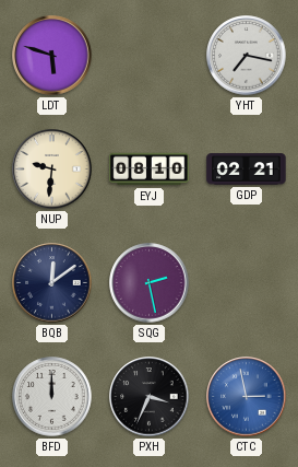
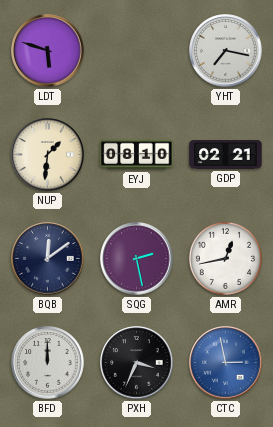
NUP: 9:31 -> 1:31
AMR: none -> 12:43
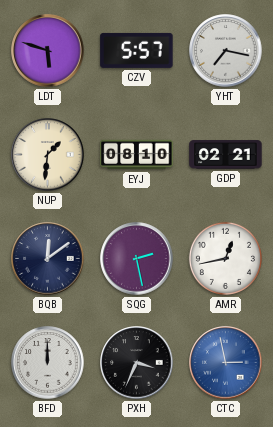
CZV: none -> 5:57
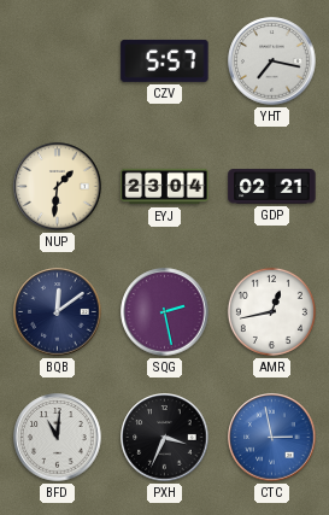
LDT: 5:48 -> none
EYJ: 08:10 -> 23:04
BFD: 12:00 -> 11:01
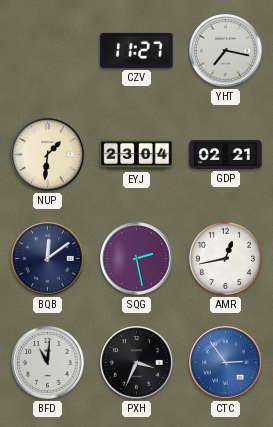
CZV: 5:57 -> 11:27
CTC: 2:58 -> 2:54
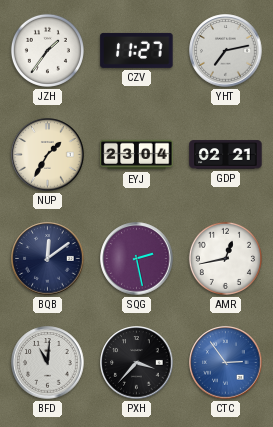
JZH: none -> 1:36
YHT: 7:17 -> 7:13
NUP: 1:31 -> 1:35
PXH: 3:34 -> 3:37
